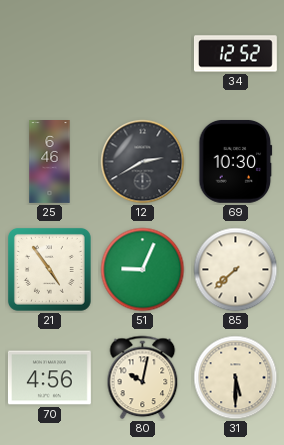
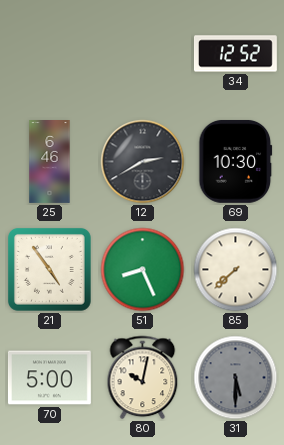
51: 9:04 -> 8:26
70: 4:56 -> 5:00
31 dial: cream -> grey
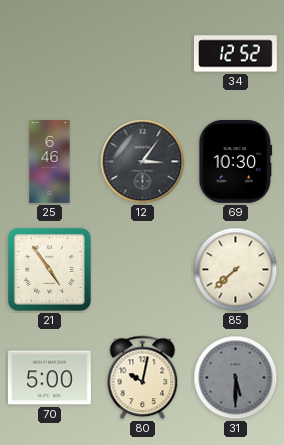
12: 2:40 -> 3:06
51: 8:26 -> none
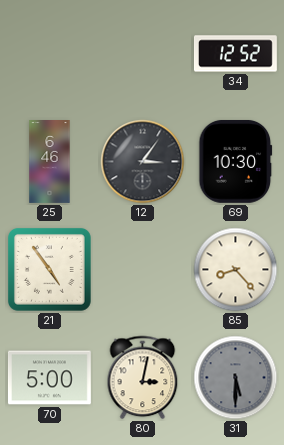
85: 7:38 -> 8:23
80: 10:02 -> 3:02
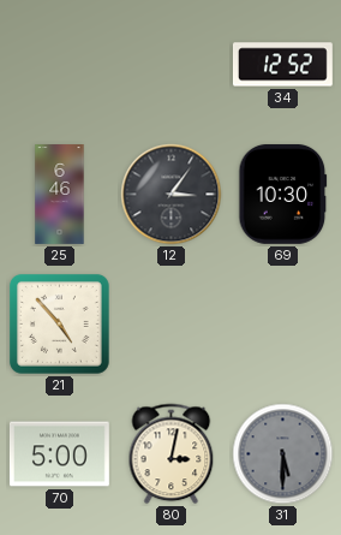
21: 4:54 -> 4:53
85: 8:23 -> none
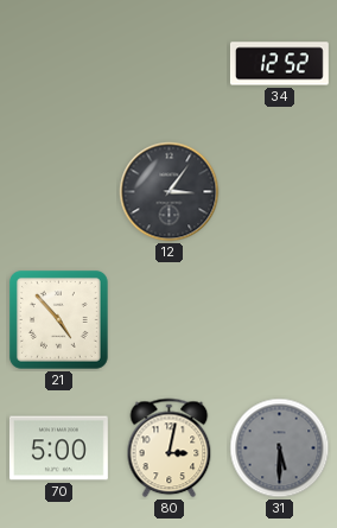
25: 6:46 -> none
69: 10:30 -> none
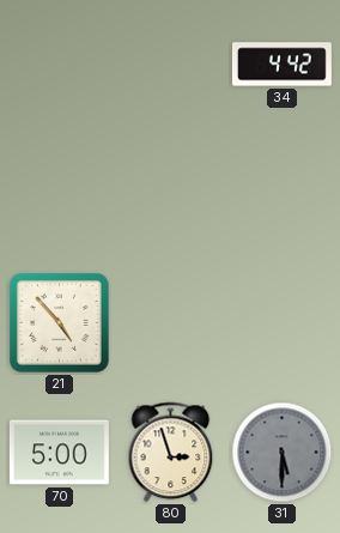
34: 12:52 -> 4:42
12: 3:06 -> none
80: 3:02 -> 2:57
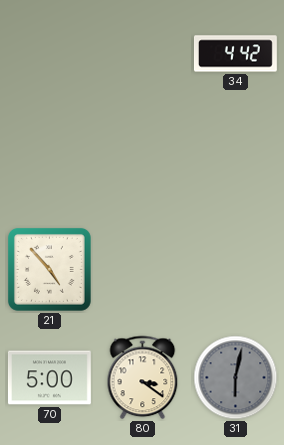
80: 2:57 -> 3:21
31: 5:30 -> 6:02
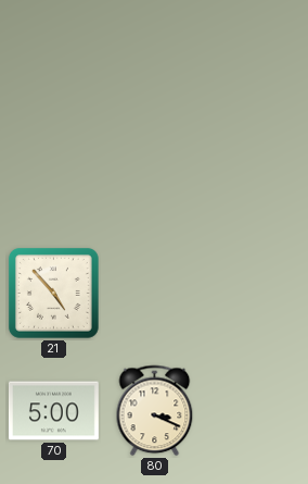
34: 4:42 -> none
80: 3:21 -> 3:19
31: 6:02 -> none
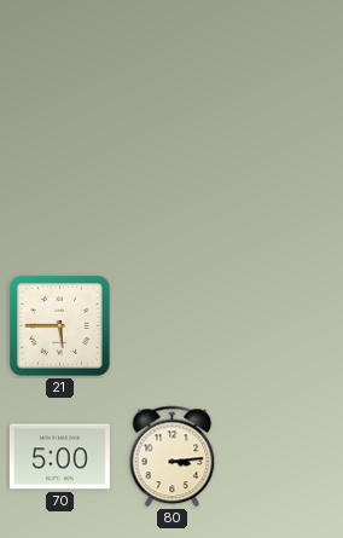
21: 4:53 -> 5:45
80: 3:19 -> 3:14
